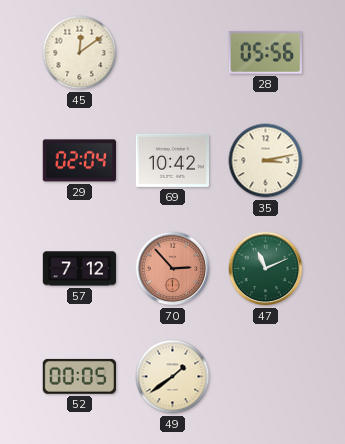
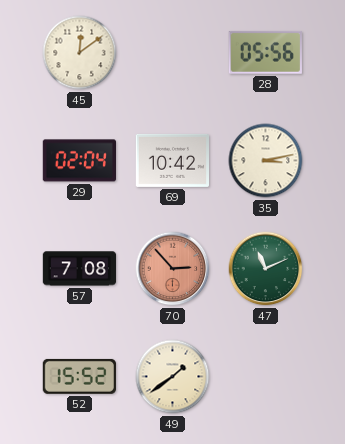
57: 7:12 -> 7:08
52: 00:05 -> 15:52
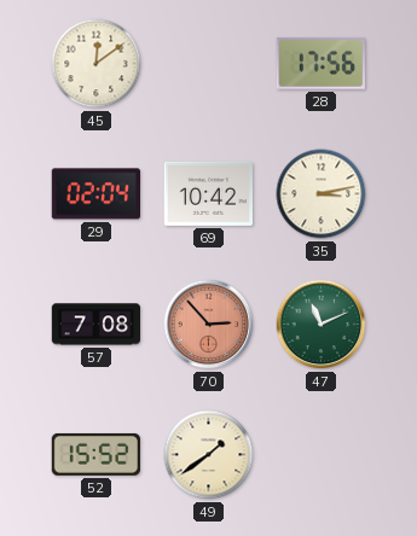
28: 05:56 -> 17:56
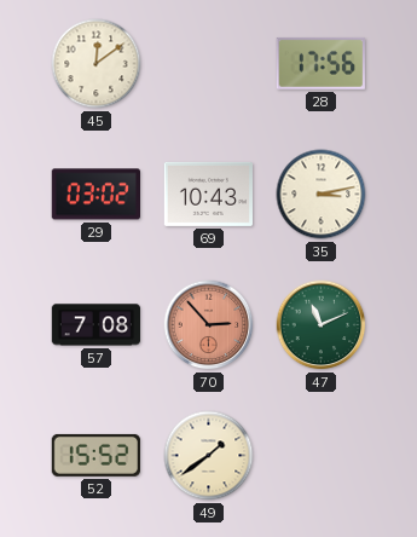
29: 02:04 -> 03:02
69: 10:42 -> 10:43
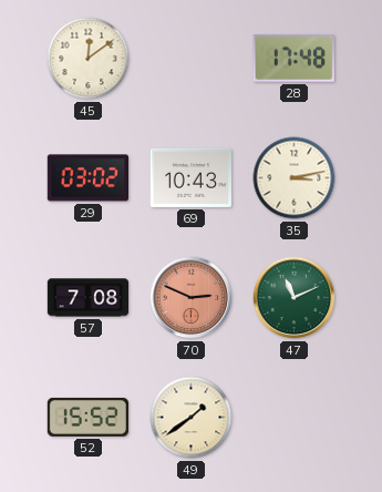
28: 17:56 -> 17:48
70: 2:53 -> 2:49
